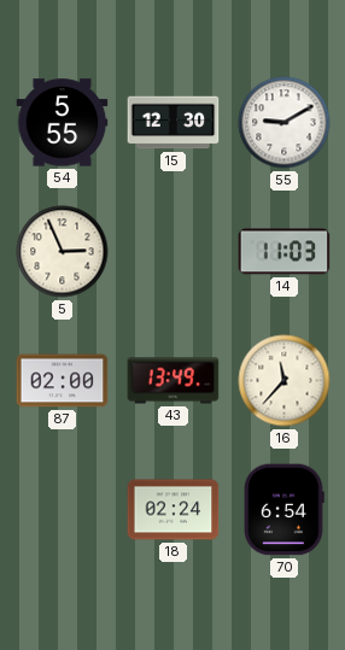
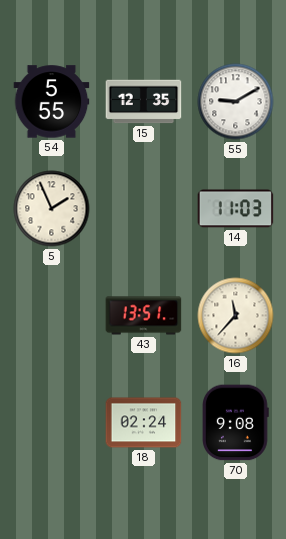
15: 12:30 -> 12:35
5: 2:56 -> 1:56
87: 02:00 -> none
43: 13:49 -> 13:51
70: 6:54 -> 9:08
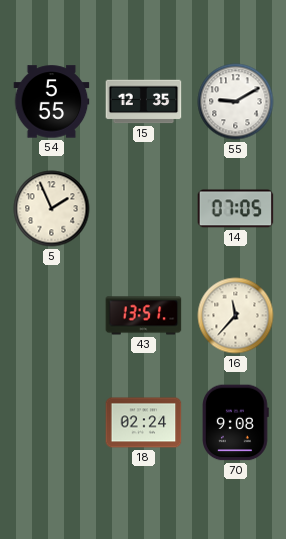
14: 11:03 -> 07:05
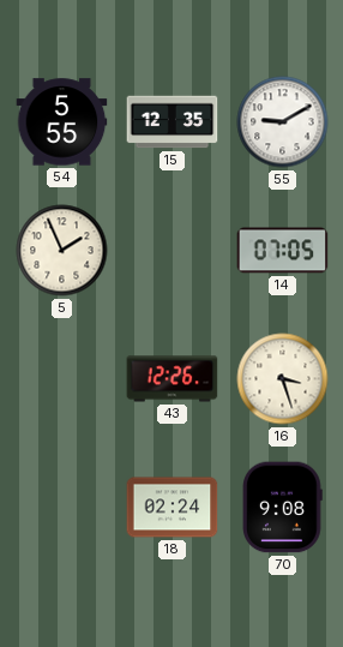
43: 13:51 -> 12:26
16: 11:37 -> 3:27
